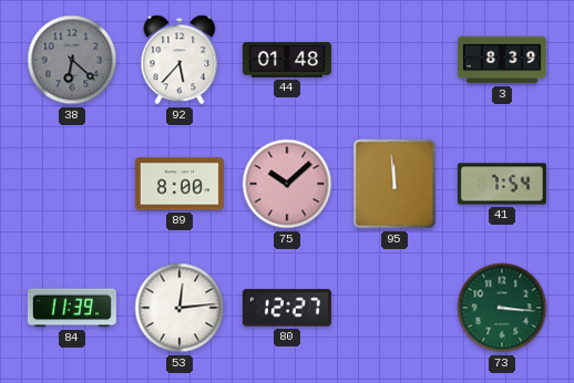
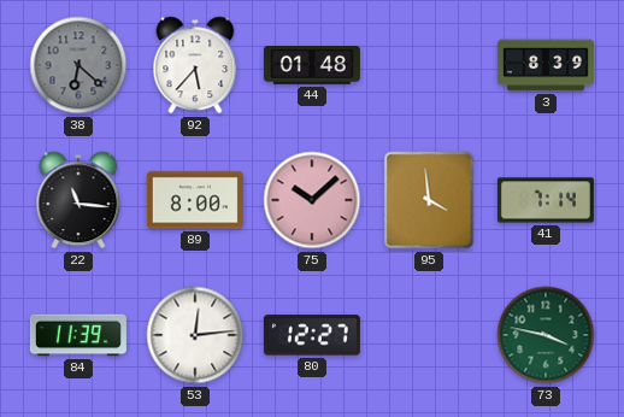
22: none -> 11:16
95: 11:59 -> 3:59
41: 7:54 -> 7:14
73: 3:16 -> 3:47
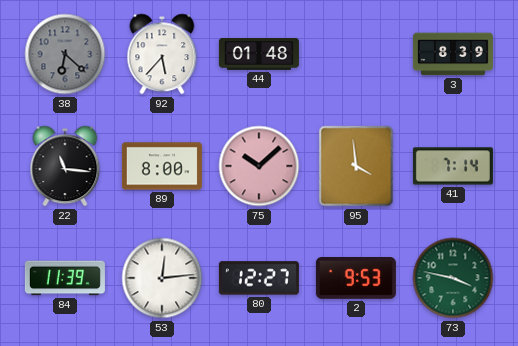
2: none -> 9:53
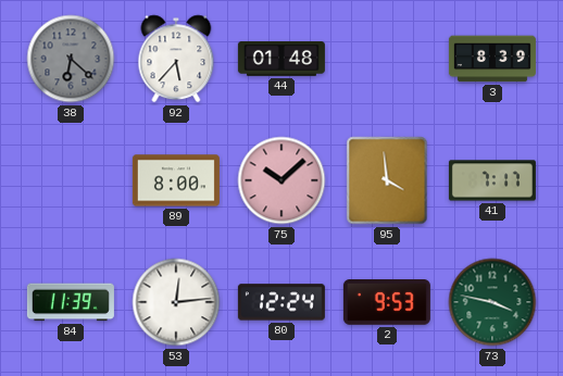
22: 11:16 -> none
41: 7:14 -> 7:17
80: 12:27 -> 12:24
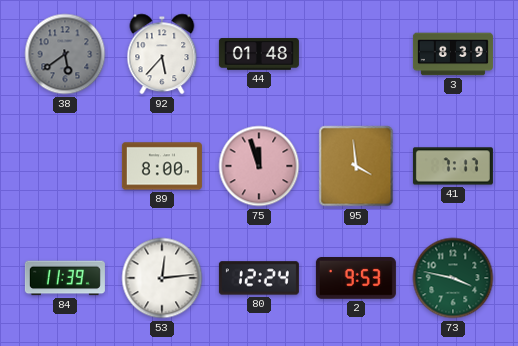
38: 6:22 -> 5:39
75: 10:08 -> 11:57
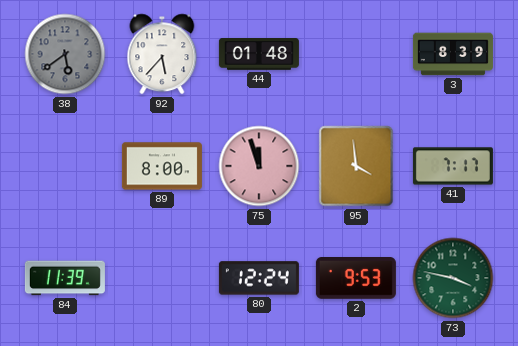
53: 12:14 -> none
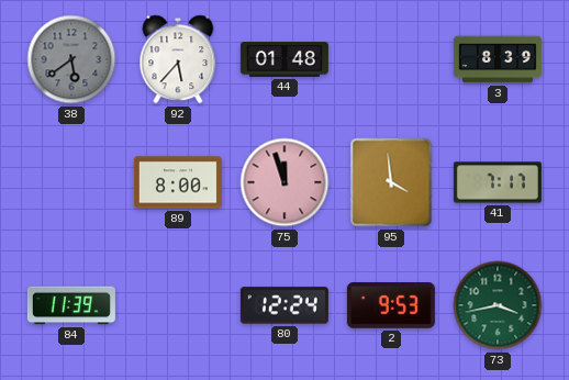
73: 3:47 -> 3:43
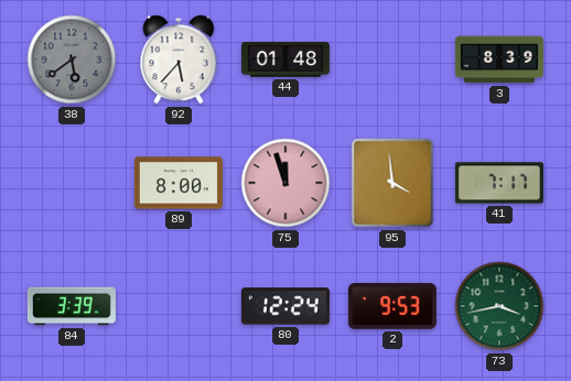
84: 11:39 -> 3:39
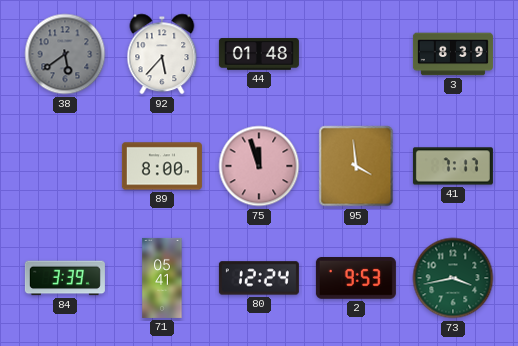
71: none -> 05:41
